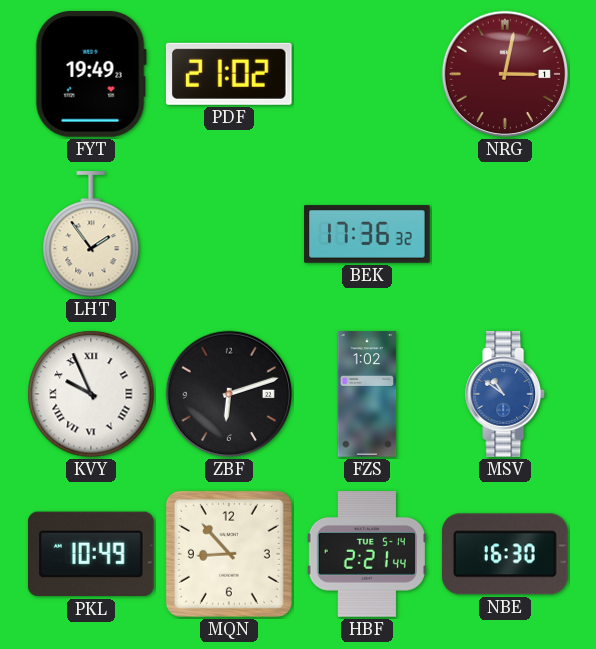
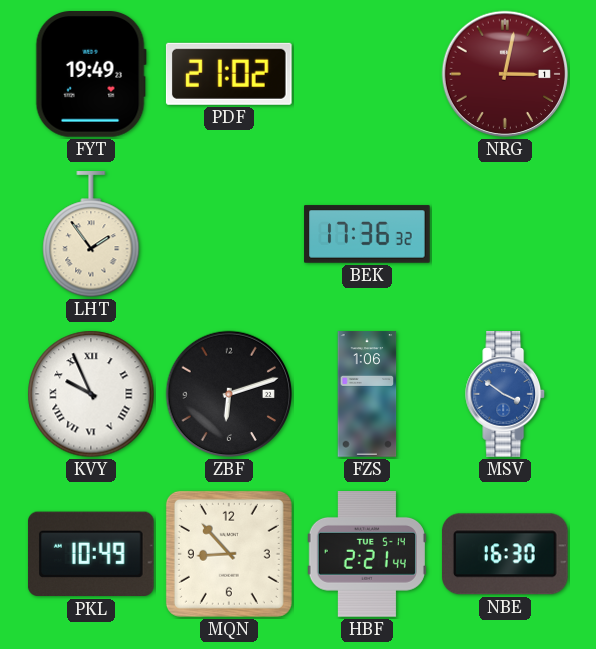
FZS: 1:02 -> 1:06
MSV: 10:51 -> 3:51
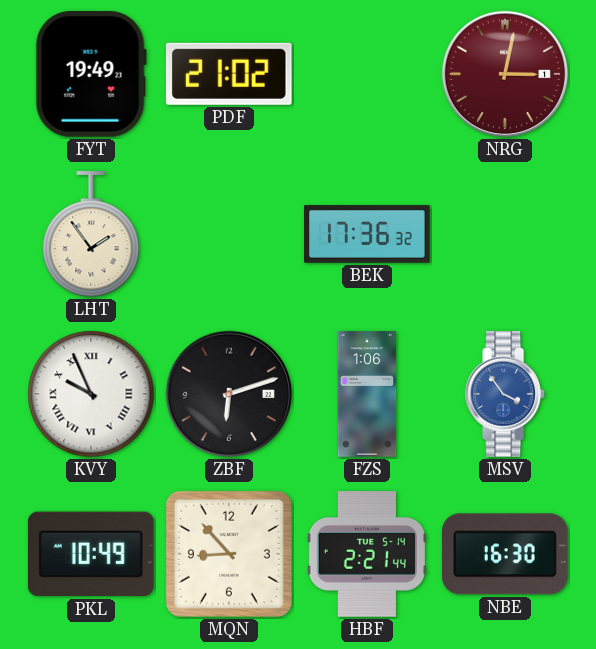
MSV: 3:51 -> 3:54
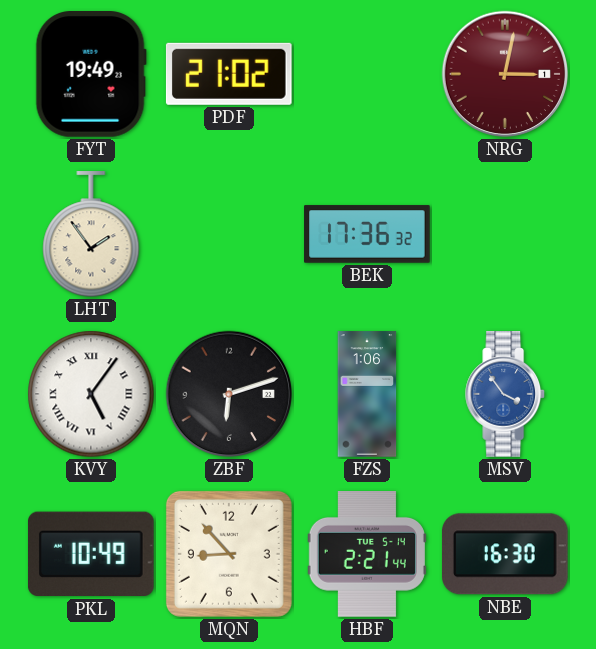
KVY: 9:56 -> 5:06
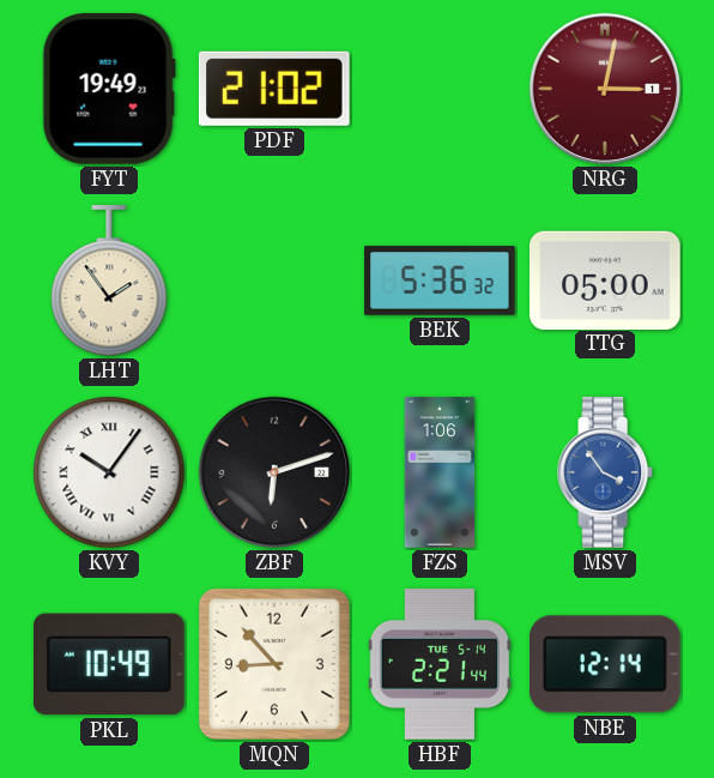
BEK: 17:36 -> 5:36
TTG: none -> 05:00
KVY: 5:06 -> 10:06
NBE: 16:30 -> 12:14
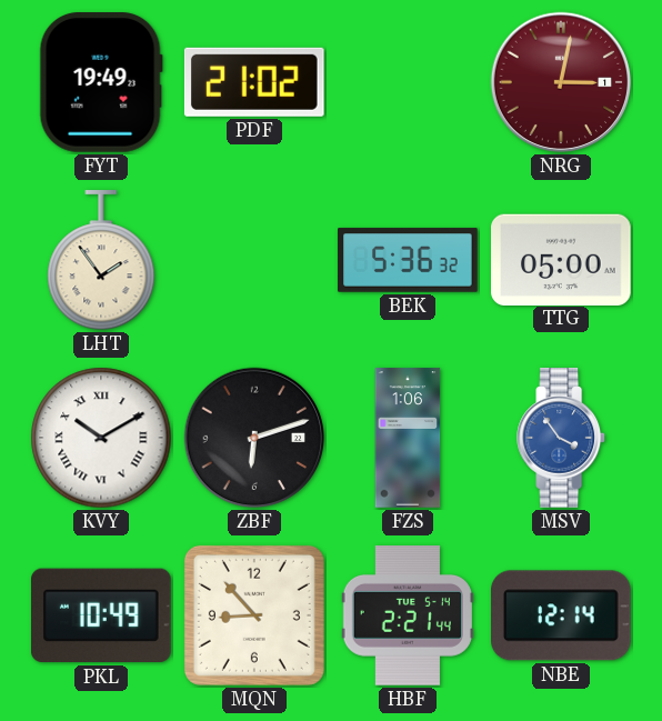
KVY: 10:06 -> 10:10
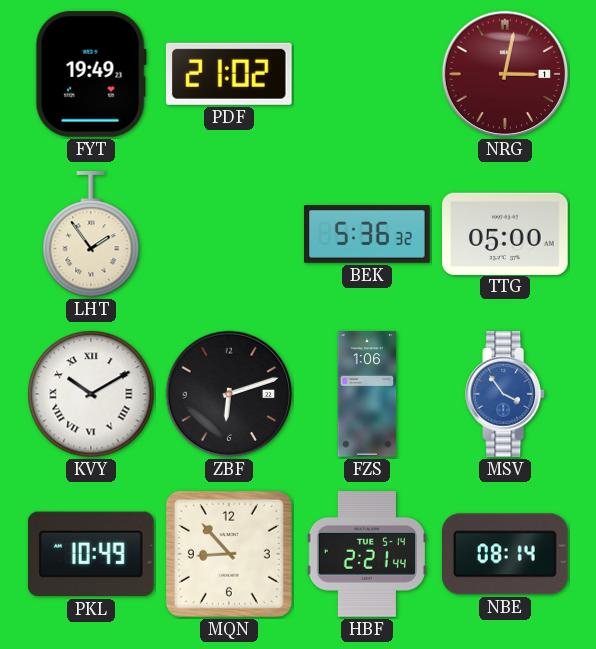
NBE: 12:14 -> 08:14
